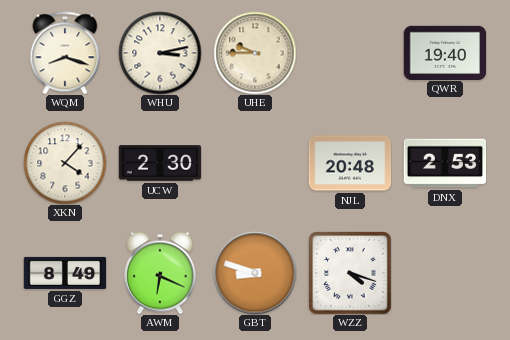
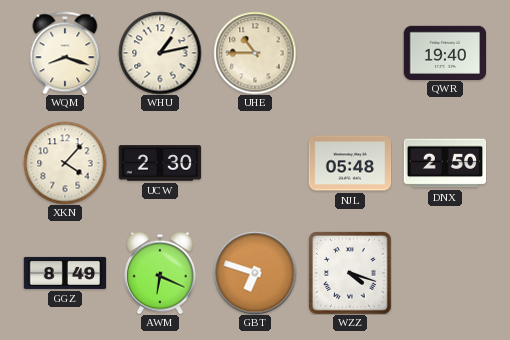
WHU: 3:13 -> 1:13
UHE: 9:45 -> 10:45
NJL: 20:48 -> 05:48
DNX: 2:53 -> 2:50
GBT: 8:48 -> 6:48
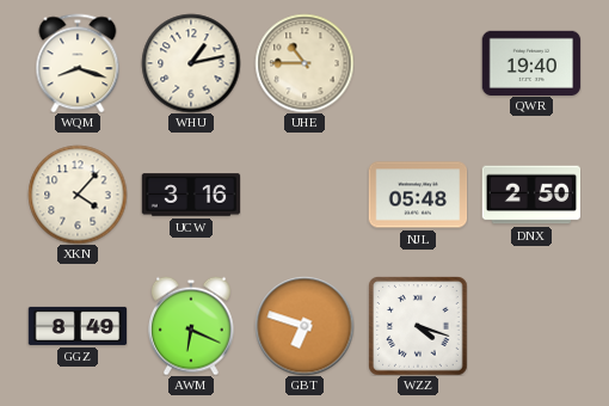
UCW: 2:30 -> 3:16
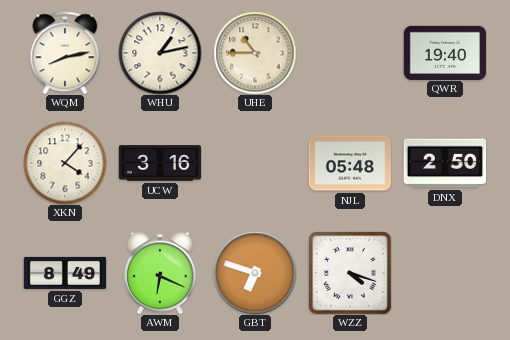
WQM: 8:18 -> 8:13
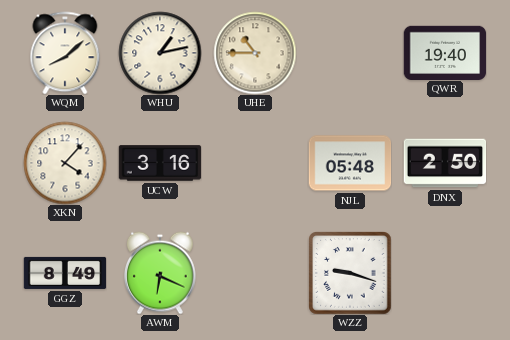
WQM: 8:13 -> 8:08
GBT: 6:48 -> none
WZZ: 4:18 -> 9:18
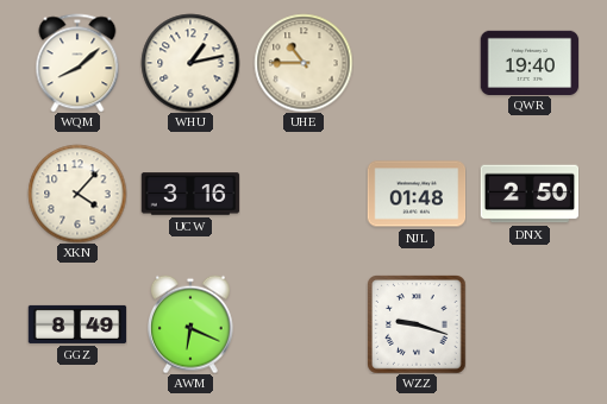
NJL: 05:48 -> 01:48
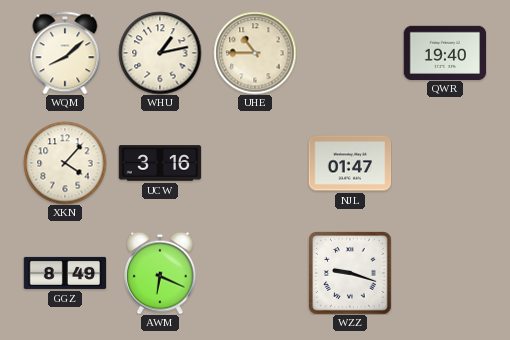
NJL: 01:48 -> 01:47
DNX: 2:50 -> none
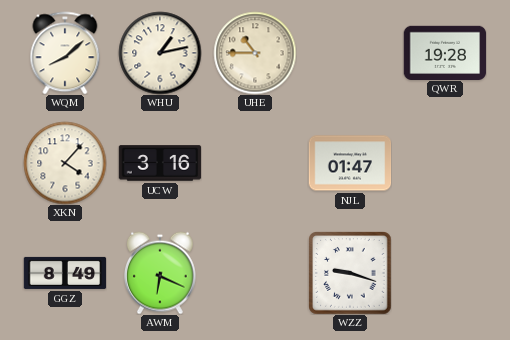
QWR: 19:40 -> 19:28
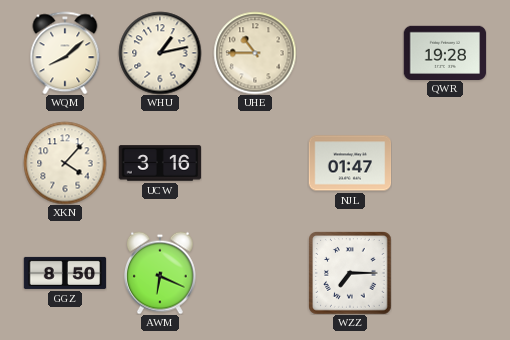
GGZ: 8:49 -> 8:50
WZZ: 9:18 -> 7:15
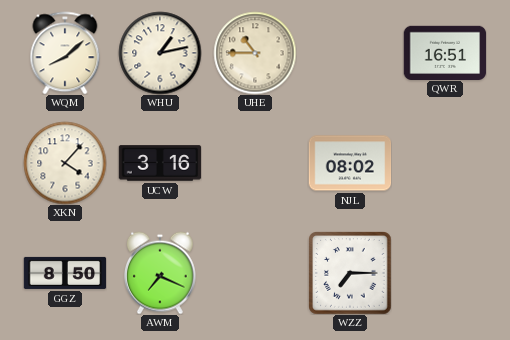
QWR: 19:28 -> 16:51
NJL: 01:47 -> 08:02
AWM: 6:19 -> 7:19
